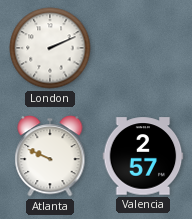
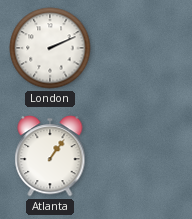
Atlanta: 9:49 -> 1:06
Valencia: 2:57 -> none
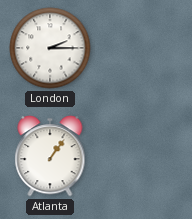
London: 2:11 -> 2:15
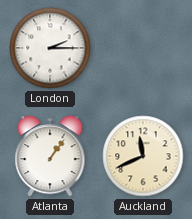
Auckland: none -> 11:41
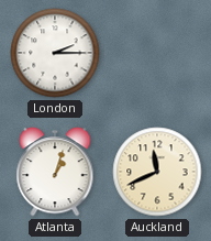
Atlanta: 1:06 -> 1:03
